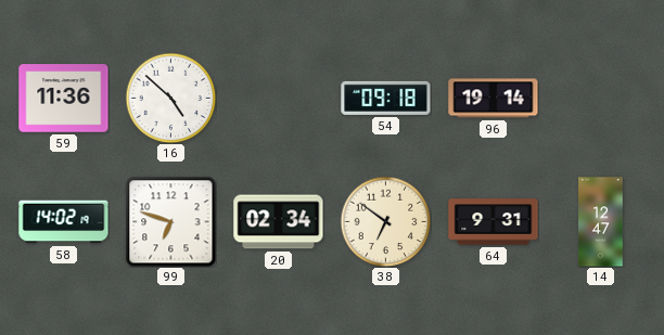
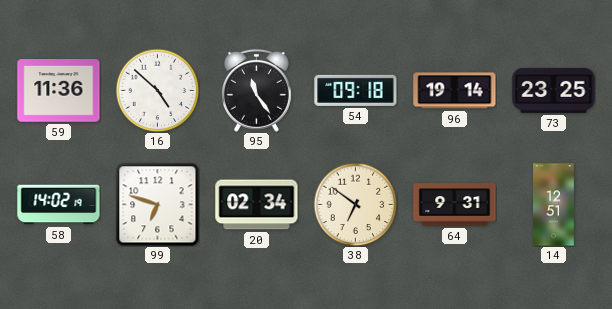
95: none -> 11:24
73: none -> 23:25
14: 12:47 -> 12:51
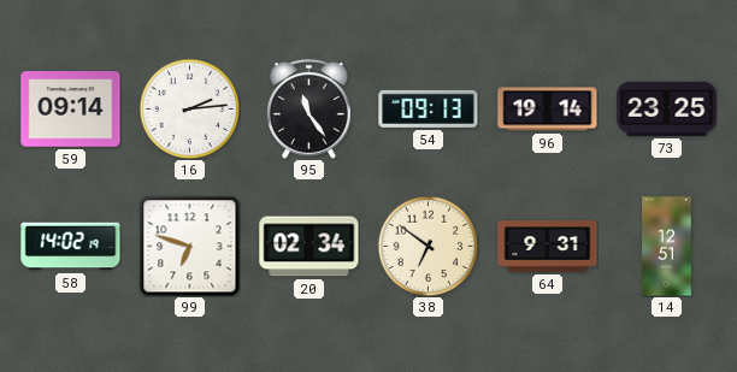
59: 11:36 -> 09:14
16: 4:52 -> 2:14
54: 09:18 -> 09:13
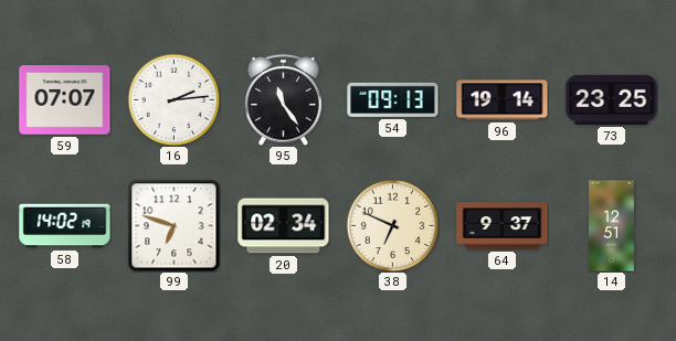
59: 09:14 -> 07:07
38: 6:51 -> 6:49
64: 9:31 -> 9:37
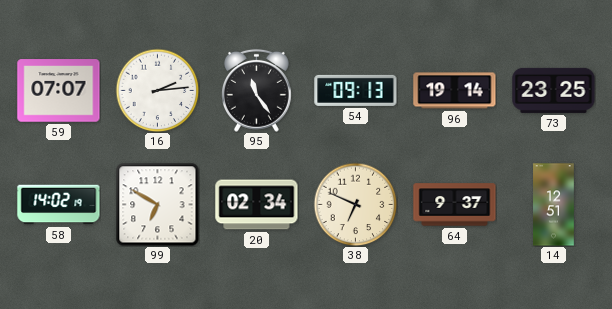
99: 6:48 -> 6:50
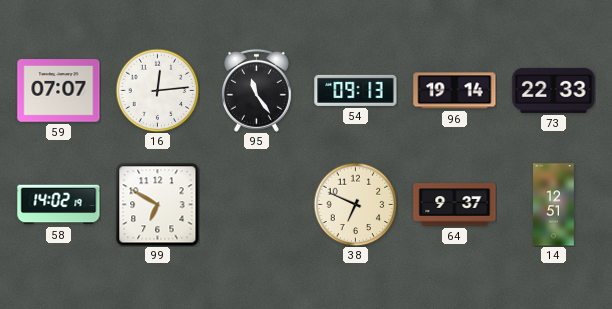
16: 2:14 -> 12:14
73: 23:25 -> 22:33
20: 02:34 -> none
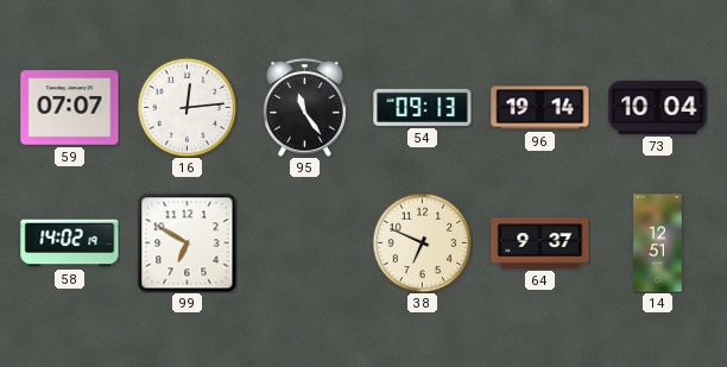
73: 22:33 -> 10:04
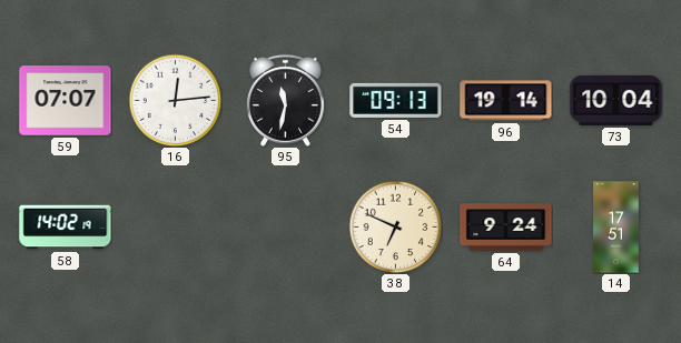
95: 11:24 -> 11:32
99: 6:50 -> none
64: 9:37 -> 9:24
14: 12:51 -> 17:51
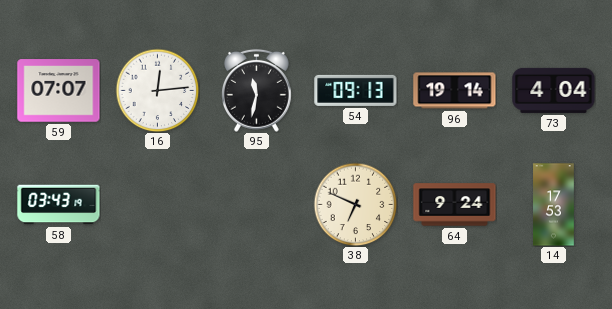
73: 10:04 -> 4:04
58: 14:02 -> 03:43
14: 17:51 -> 17:53
